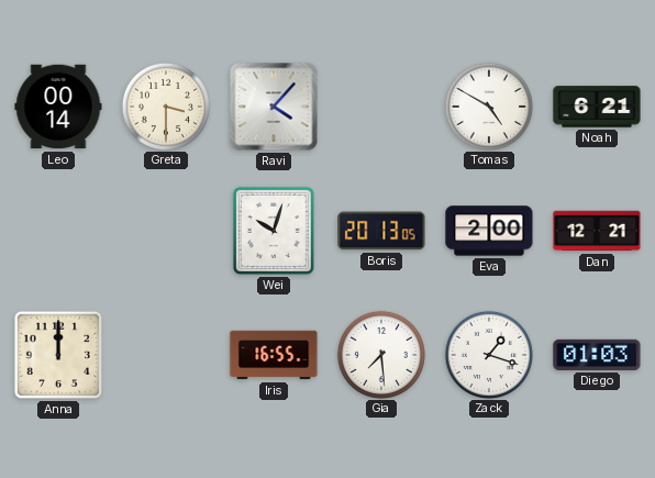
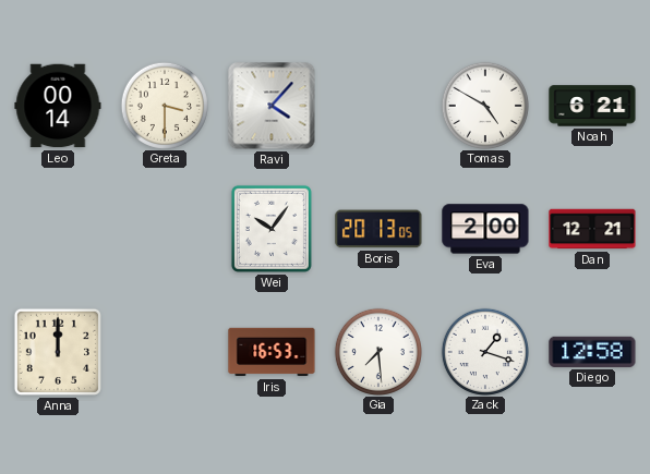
Wei: 10:03 -> 10:06
Iris: 16:55 -> 16:53
Diego: 01:03 -> 12:58
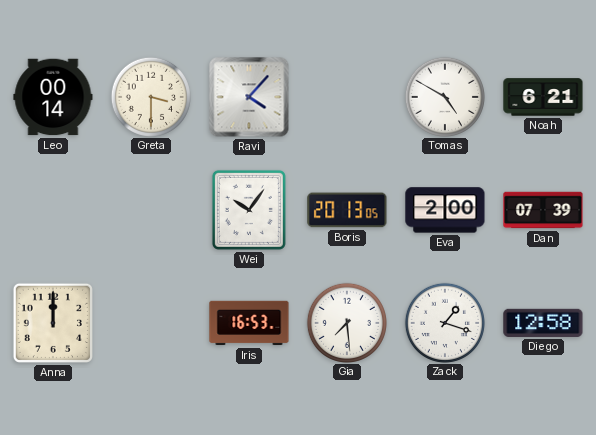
Dan: 12:21 -> 07:39
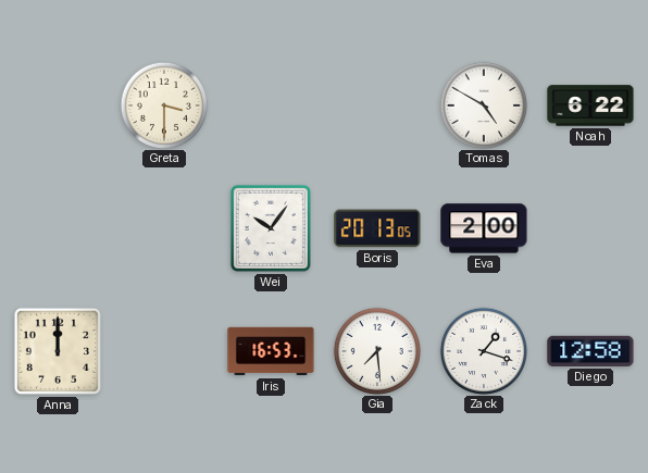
Leo: 00:14 -> none
Ravi: 4:07 -> none
Noah: 6:21 -> 6:22
Dan: 07:39 -> none
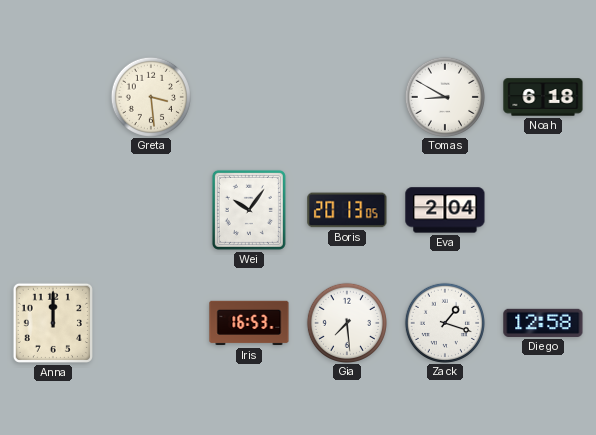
Greta: 3:30 -> 3:29
Tomas: 4:50 -> 8:50
Noah: 6:22 -> 6:18
Eva: 2:00 -> 2:04
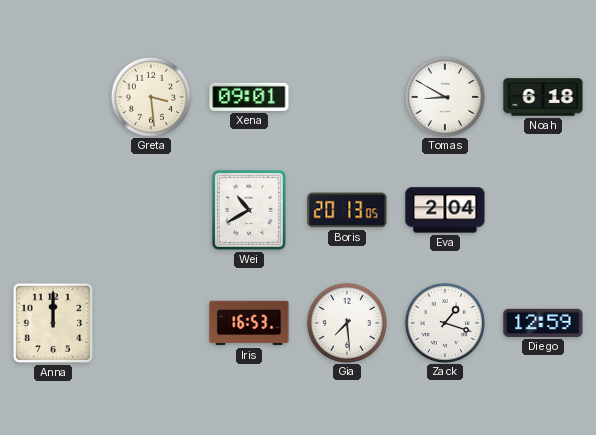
Xena: none -> 09:01
Wei: 10:06 -> 10:40
Diego: 12:58 -> 12:59
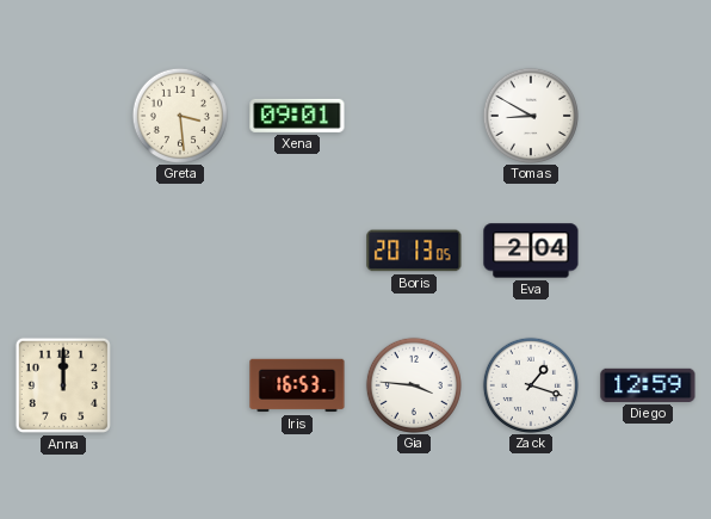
Noah: 6:18 -> none
Wei: 10:40 -> none
Gia: 7:29 -> 3:46
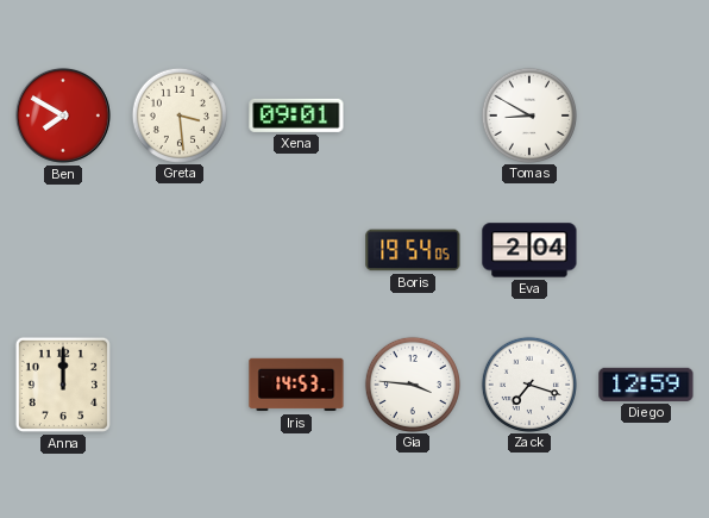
Ben: none -> 7:50
Boris: 20:13 -> 19:54
Iris: 16:53 -> 14:53
Zack: 1:18 -> 7:18
